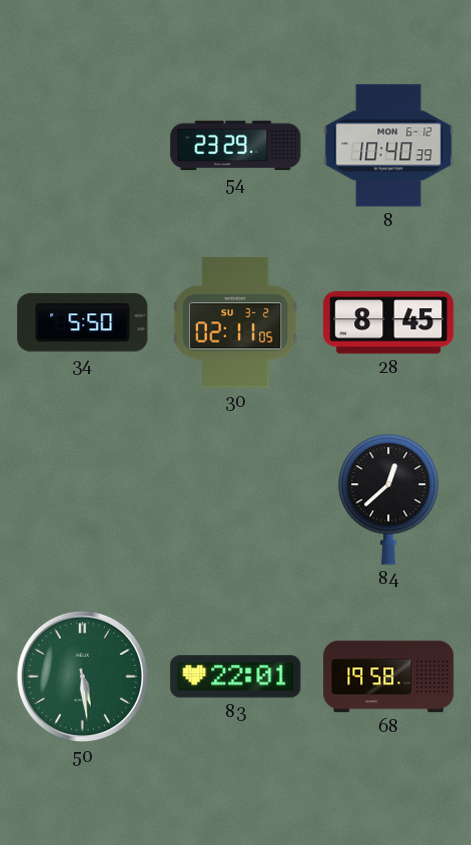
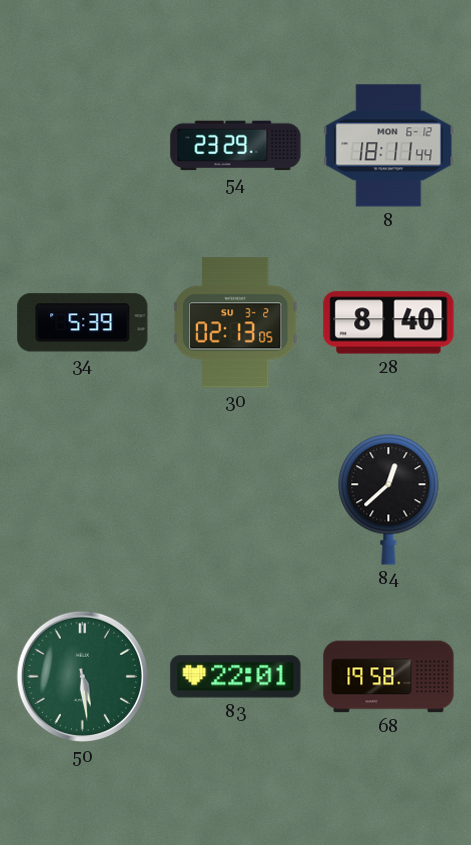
8: 10:40 -> 18:11
34: 5:50 -> 5:39
30: 02:11 -> 02:13
28: 8:45 -> 8:40
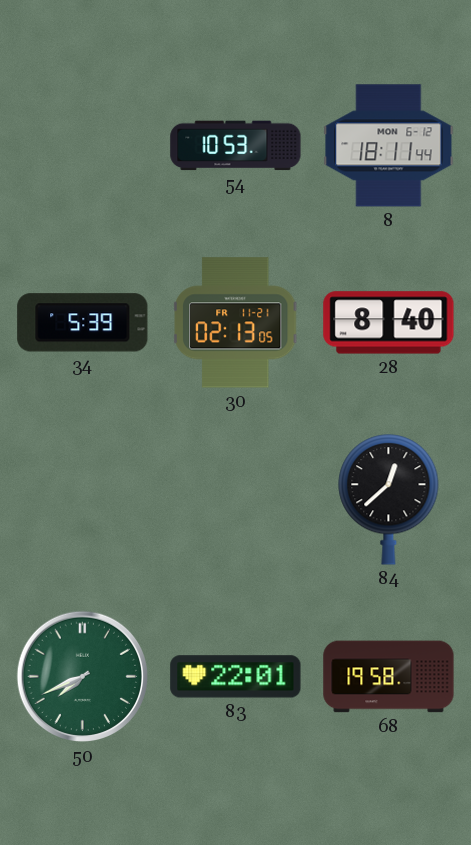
54: 23:29 -> 10:53
30 date: SU 3-2 -> FR 11-21
50: 5:29 -> 7:41
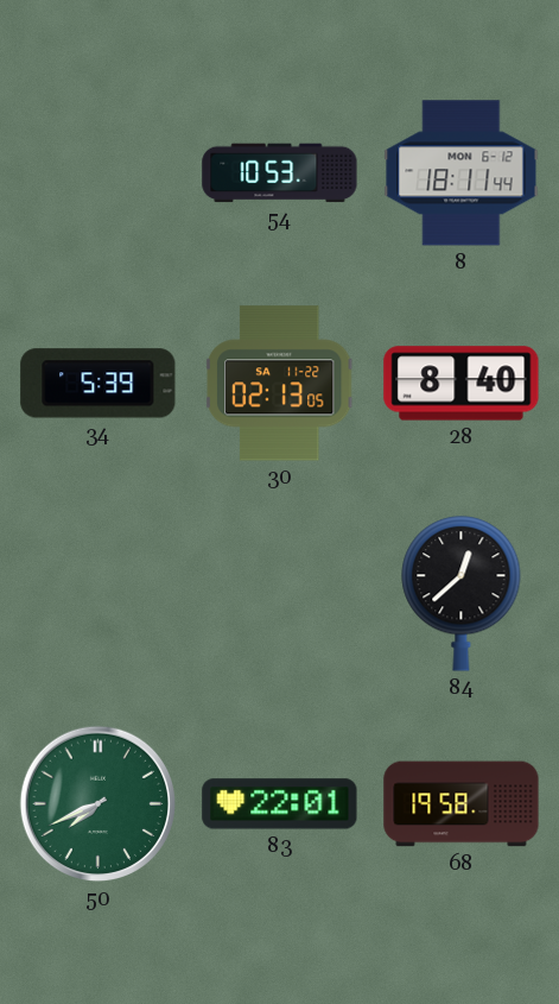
30 date: FR 11-21 -> SA 11-22
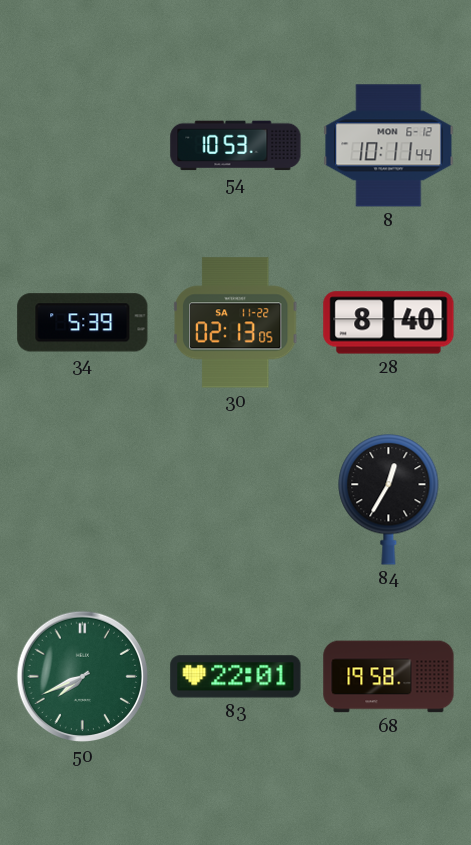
8: 18:11 -> 10:11
84: 12:38 -> 12:35
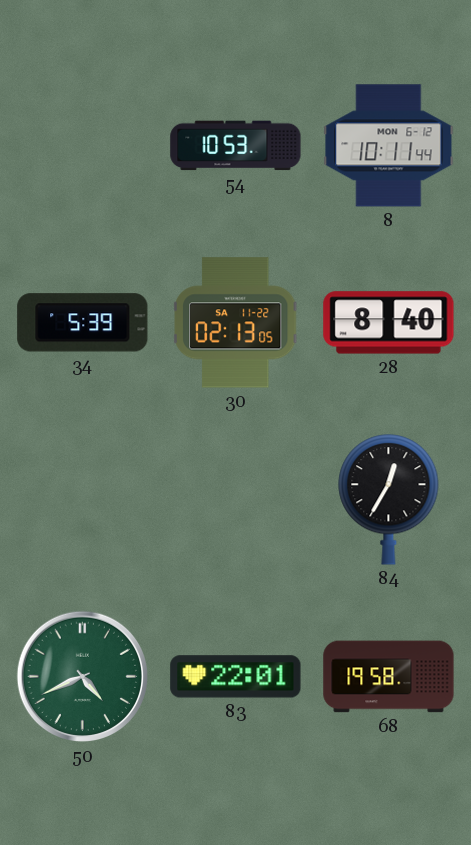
50: 7:41 -> 4:41
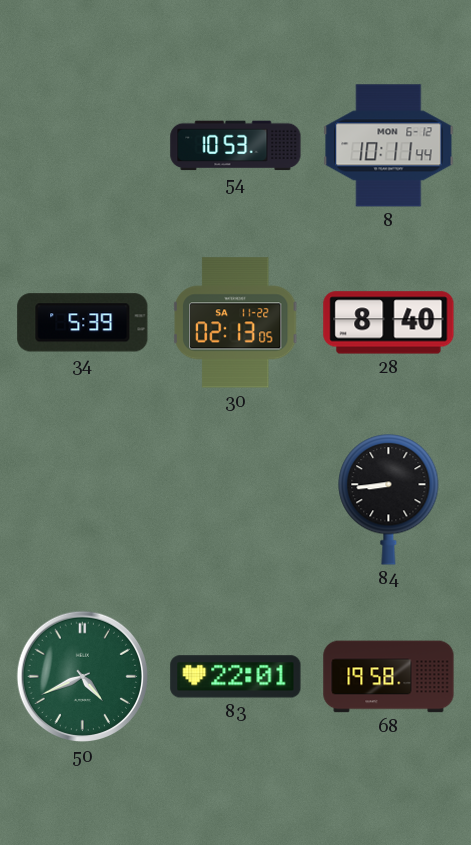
84: 12:35 -> 8:44
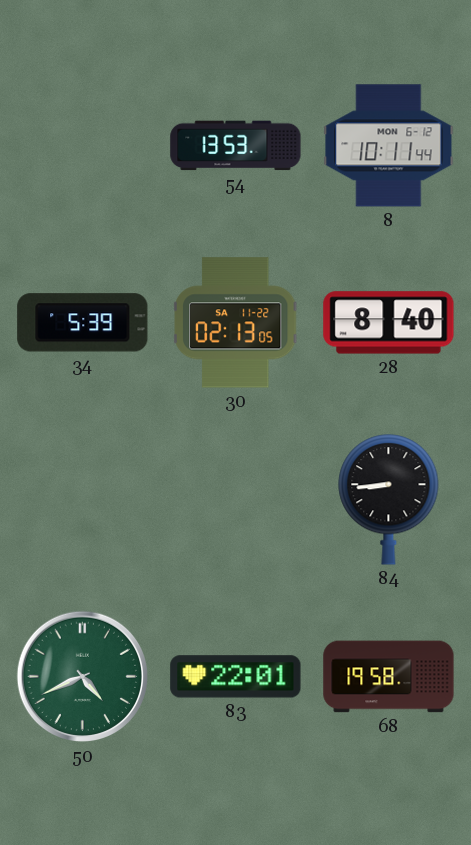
54: 10:53 -> 13:53
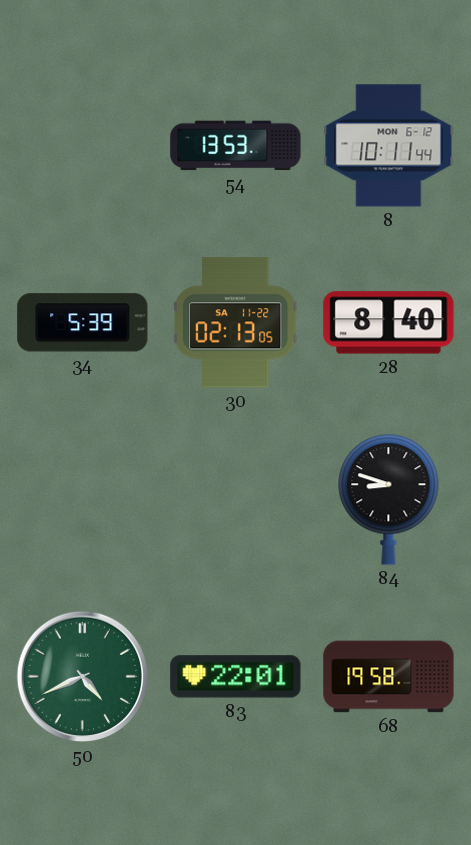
84: 8:44 -> 8:48
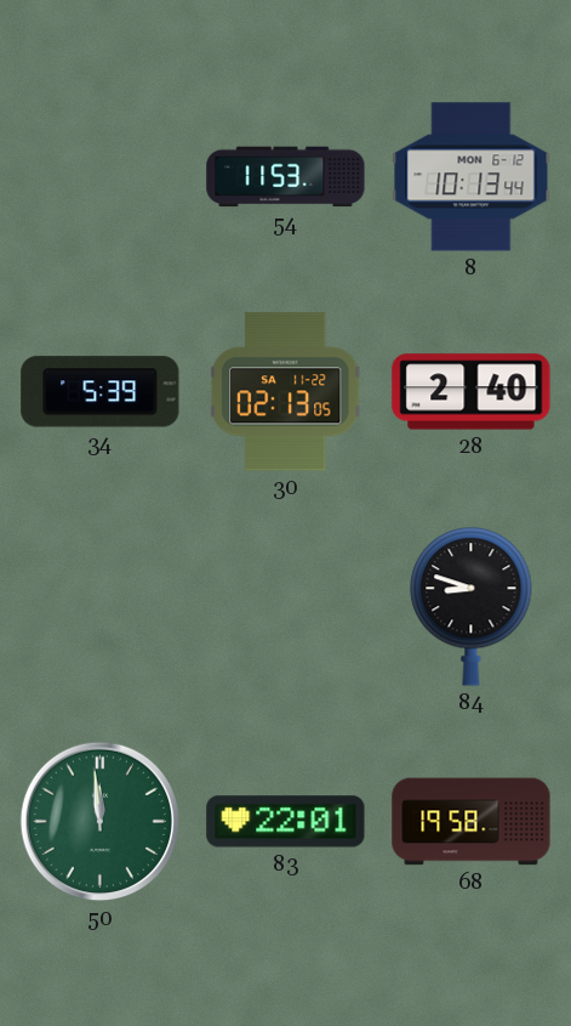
54: 13:53 -> 11:53
8: 10:11 -> 10:13
28: 8:40 -> 2:40
50: 4:41 -> 11:59
